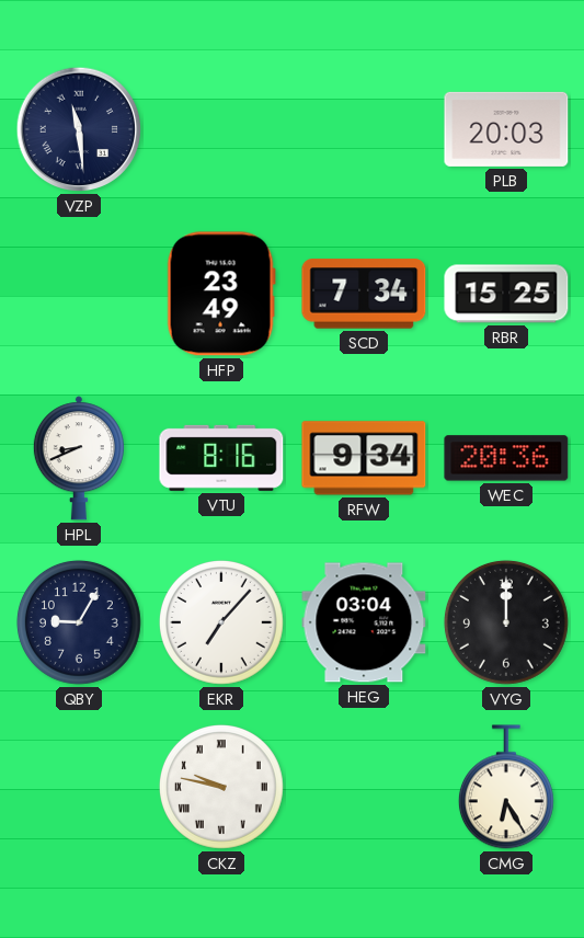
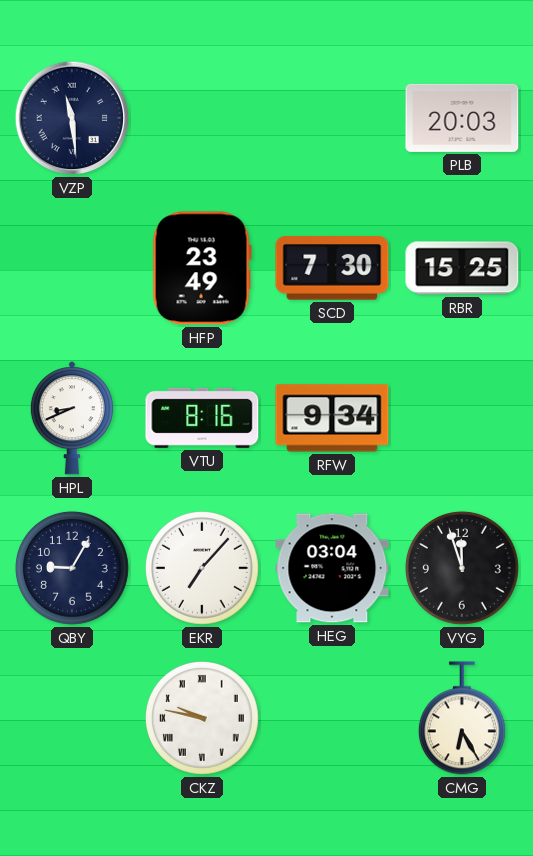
SCD: 7:34 -> 7:30
WEC: 20:36 -> none
VYG: 12:00 -> 11:57
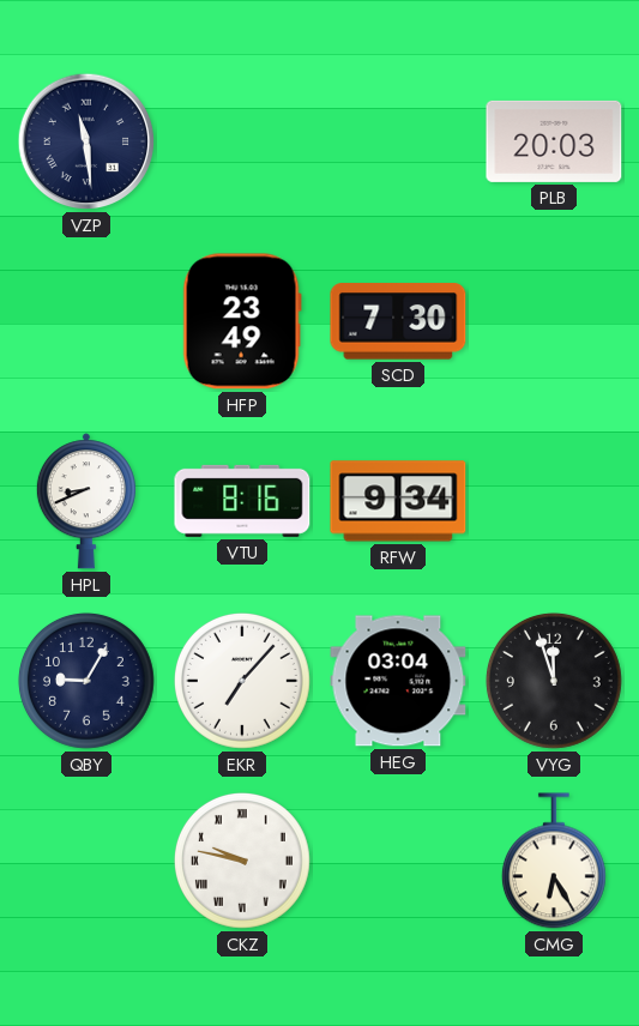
RBR: 15:25 -> none
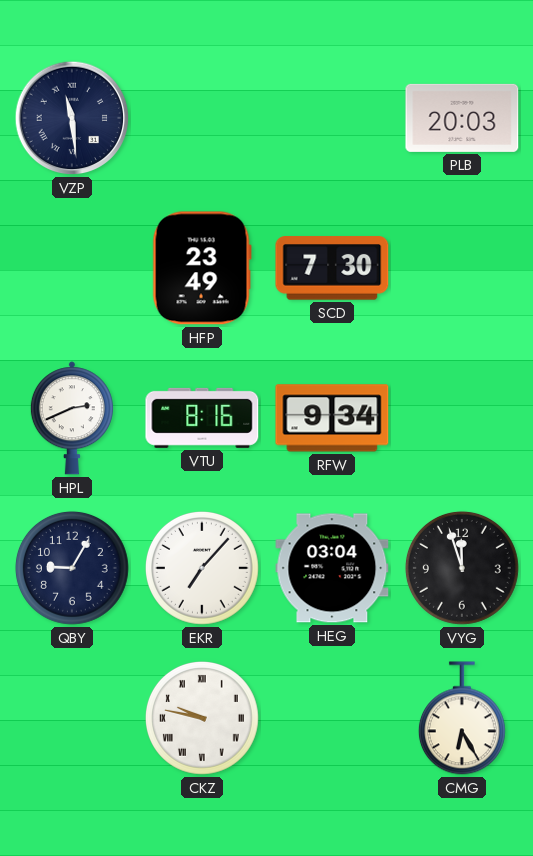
HPL: 8:41 -> 2:41
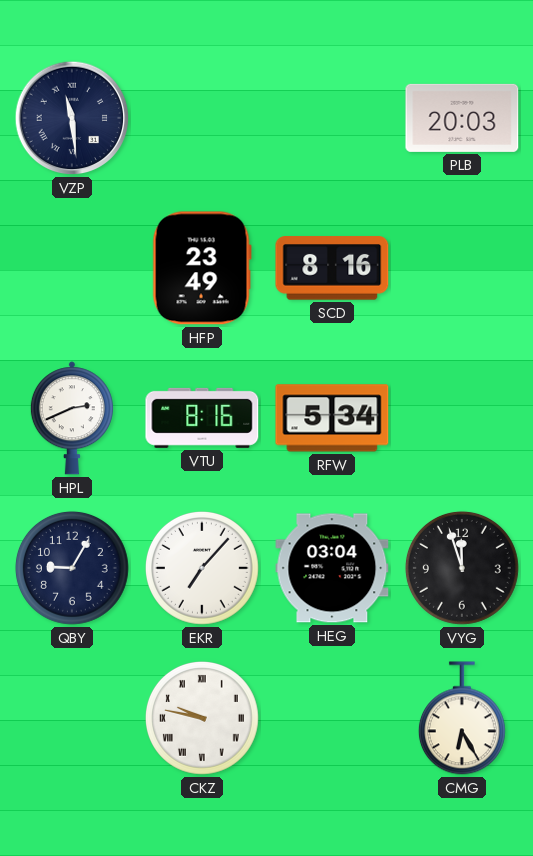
SCD: 7:30 -> 8:16
RFW: 9:34 -> 5:34
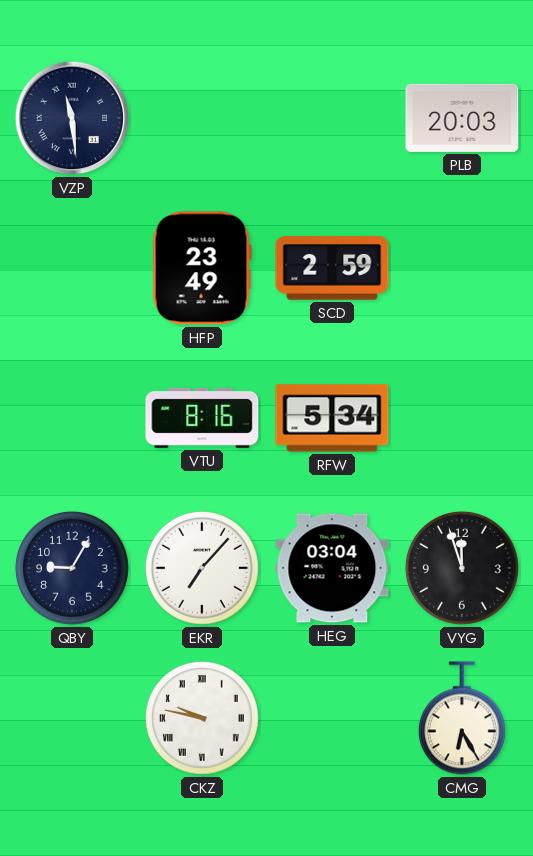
SCD: 8:16 -> 2:59
HPL: 2:41 -> none
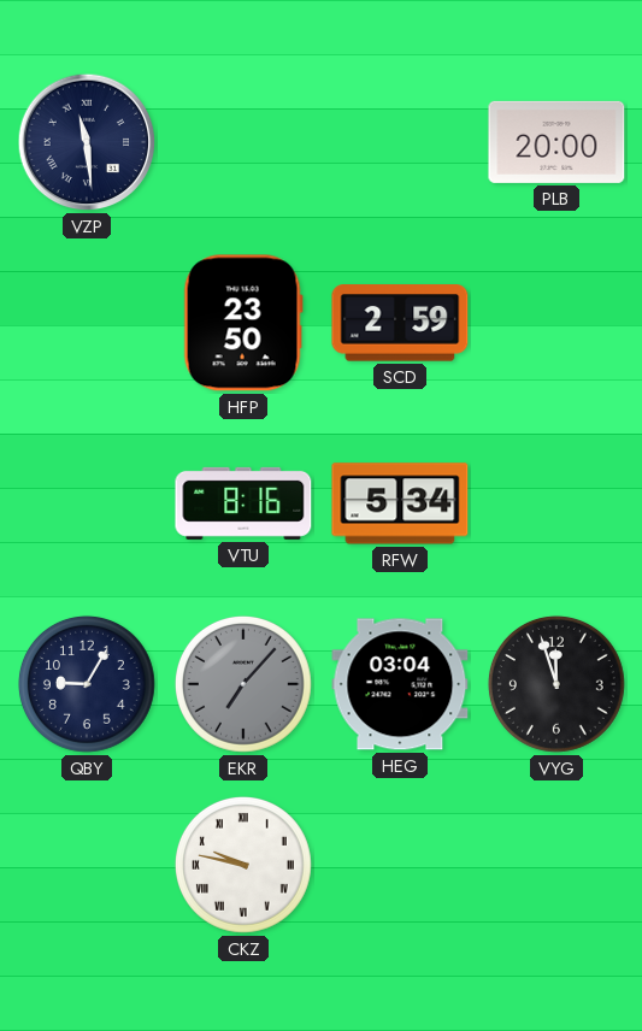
PLB: 20:03 -> 20:00
HFP: 23:49 -> 23:50
EKR dial: white -> grey
CMG: 6:25 -> none
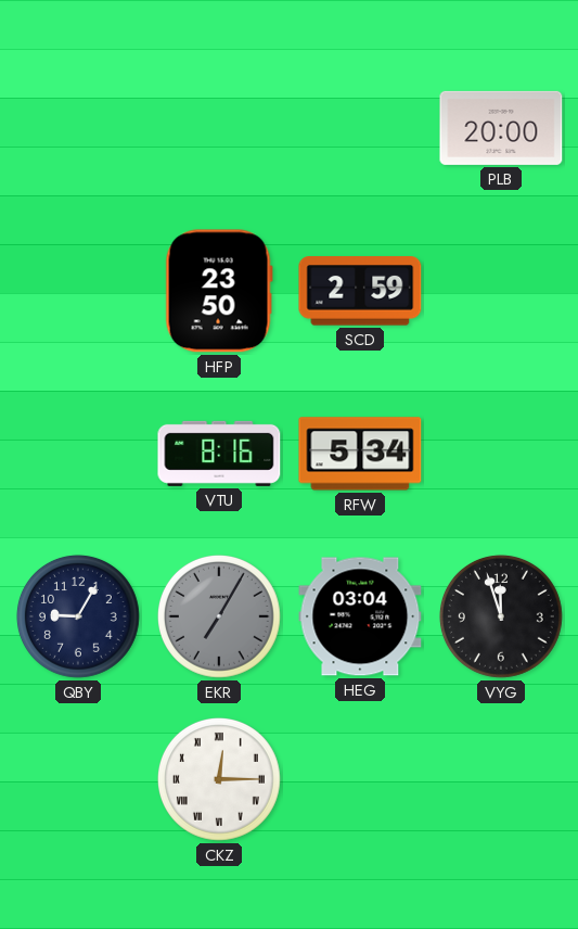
VZP: 11:29 -> none
EKR: 7:07 -> 7:05
CKZ: 9:47 -> 12:15
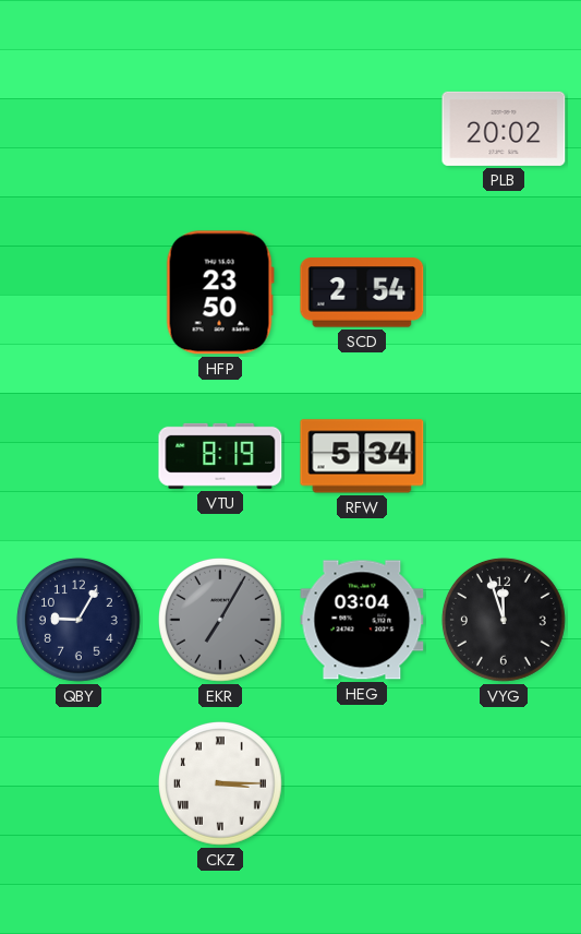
PLB: 20:00 -> 20:02
SCD: 2:59 -> 2:54
VTU: 8:16 -> 8:19
CKZ: 12:15 -> 3:15
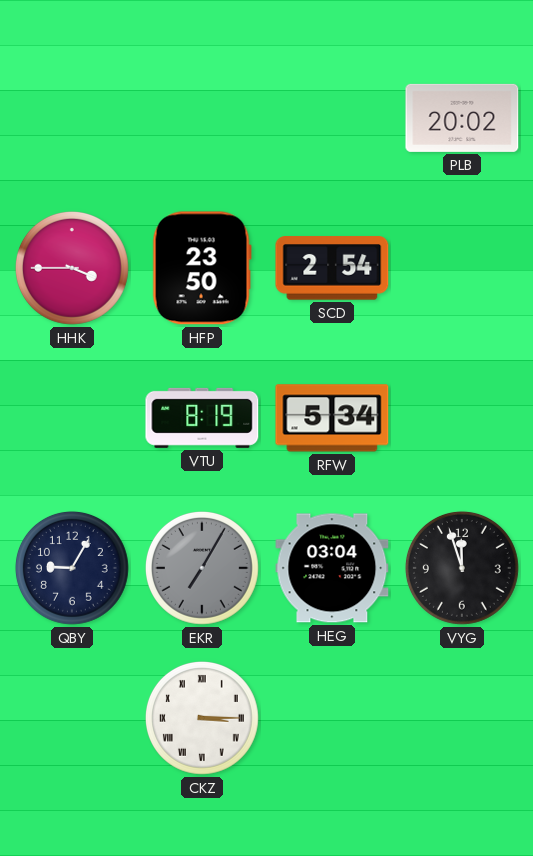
HHK: none -> 3:45
